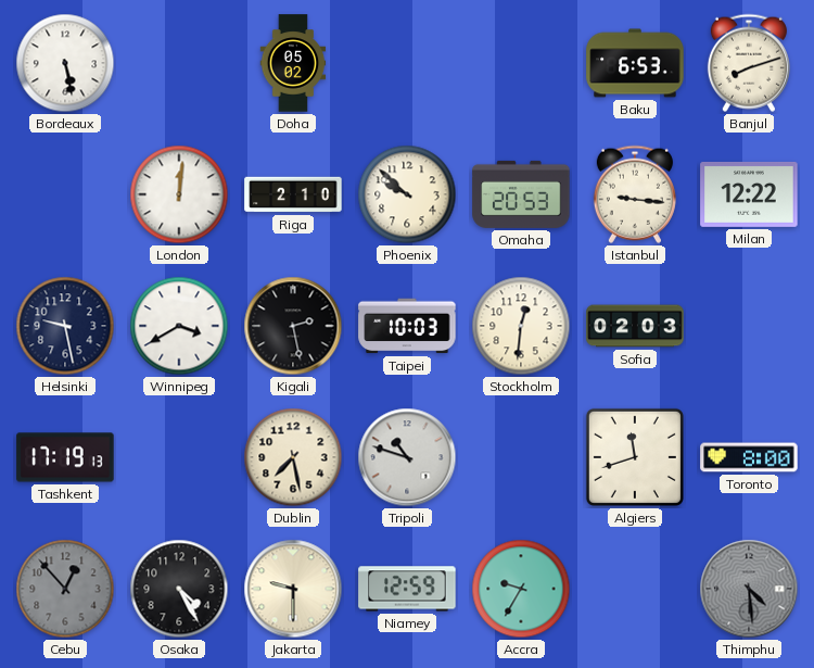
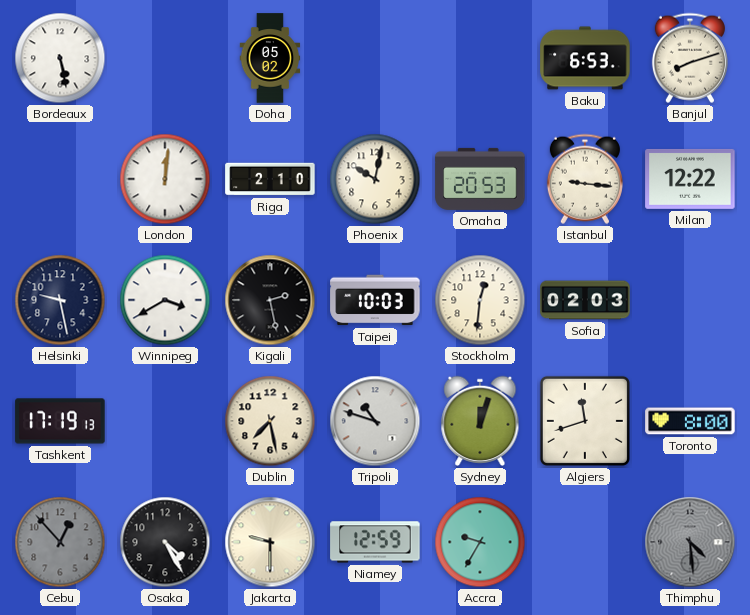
Phoenix: 9:52 -> 10:02
Sydney: none -> 12:03
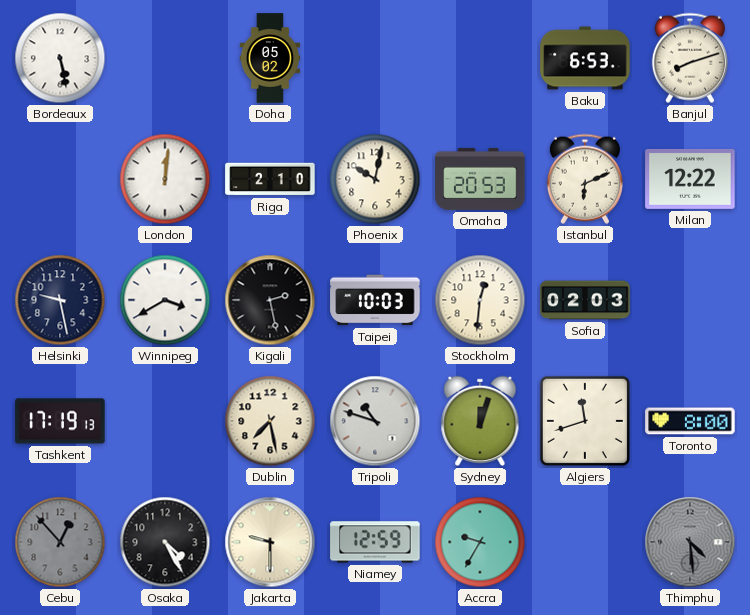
Istanbul: 9:16 -> 6:11
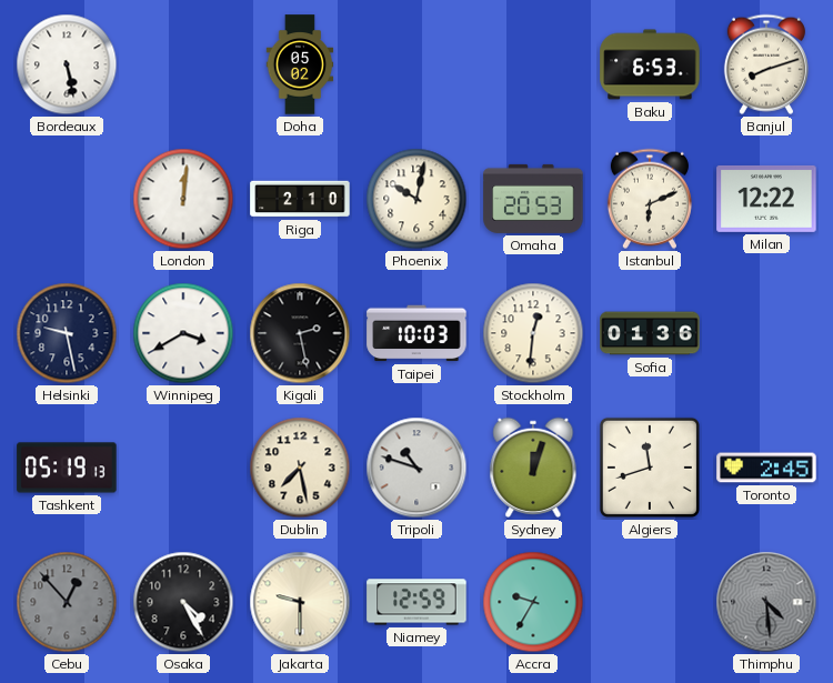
Sofia: 02:03 -> 01:36
Tashkent: 17:19 -> 05:19
Toronto: 8:00 -> 2:45
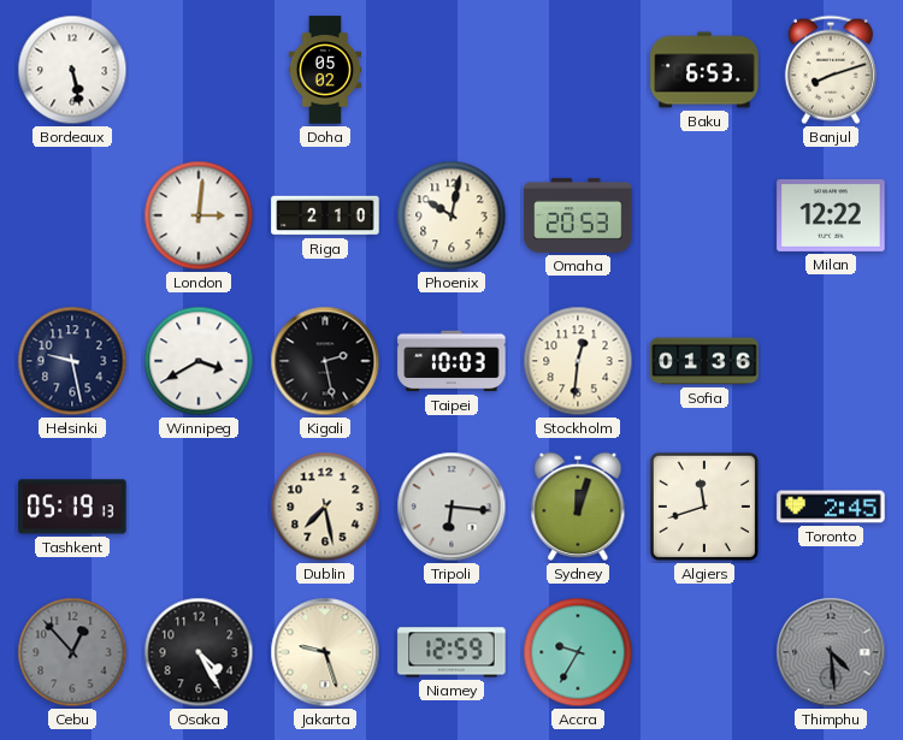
London: 12:01 -> 3:01
Istanbul: 6:11 -> none
Tripoli: 10:48 -> 6:16
Jakarta: 9:30 -> 9:27
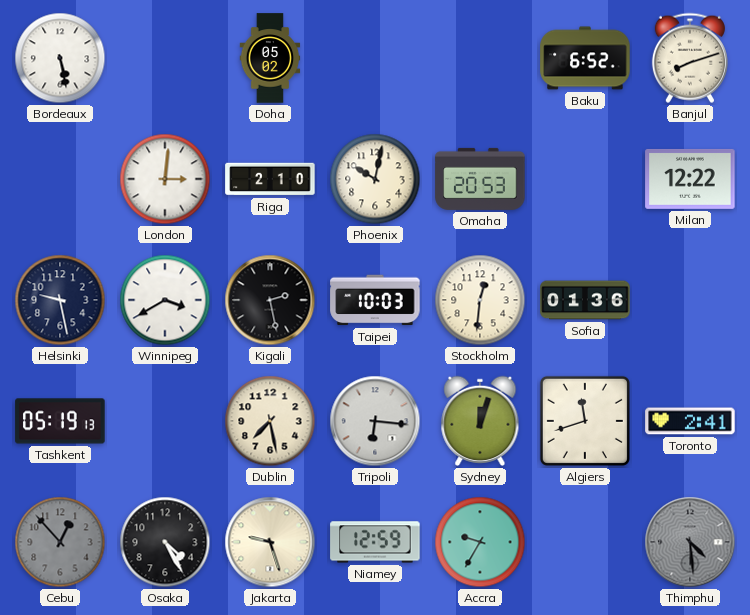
Baku: 6:53 -> 6:52
Toronto: 2:45 -> 2:41
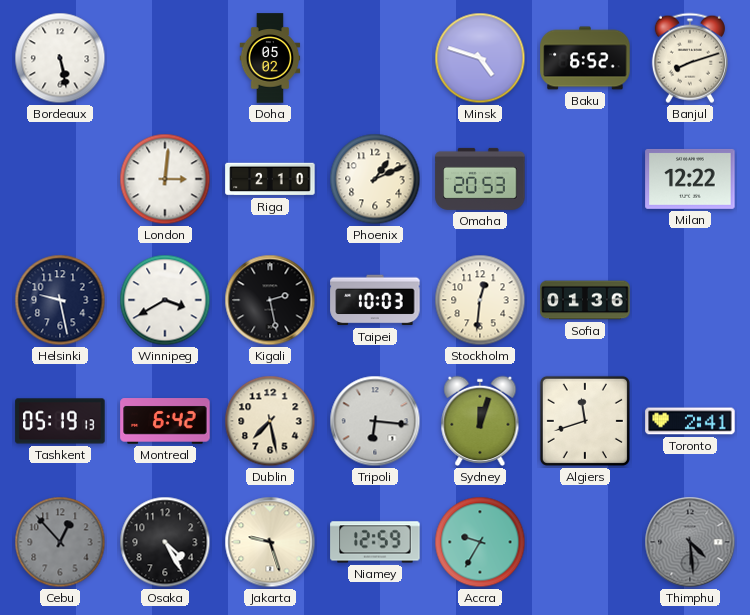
Minsk: none -> 4:48
Phoenix: 10:02 -> 1:11
Montreal: none -> 6:42
